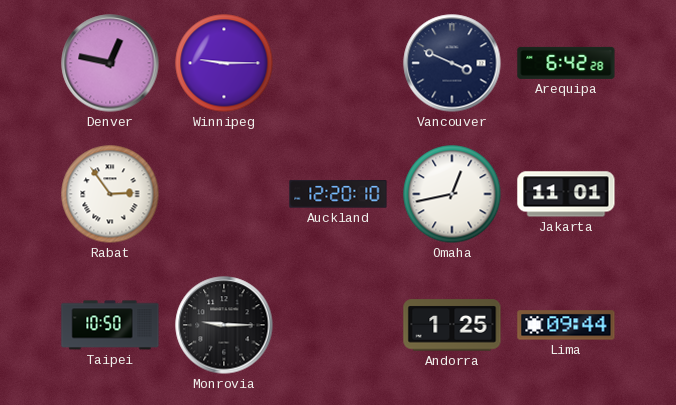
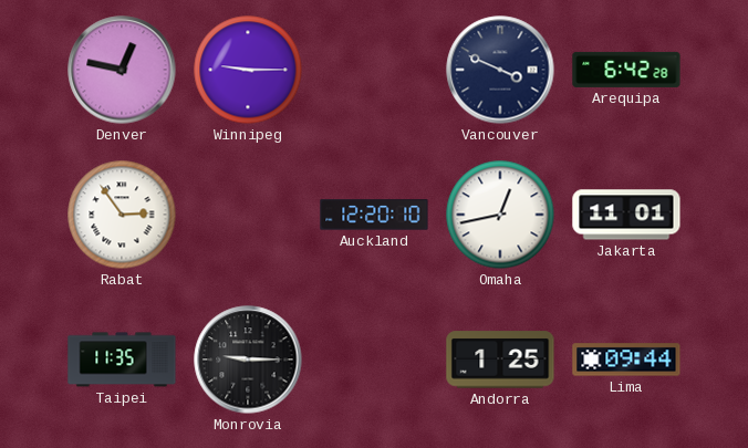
Taipei: 10:50 -> 11:35
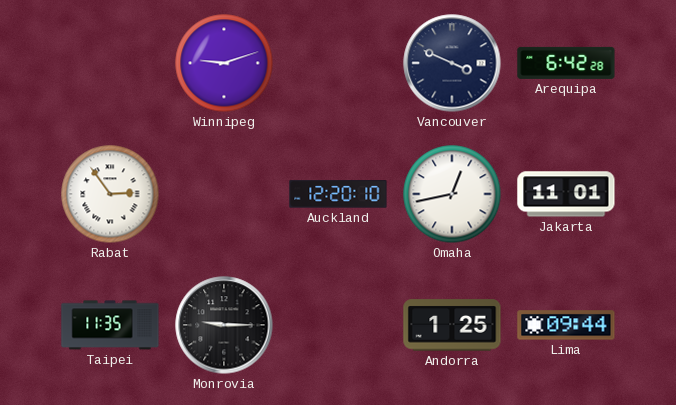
Denver: 12:47 -> none
Winnipeg: 9:15 -> 9:12
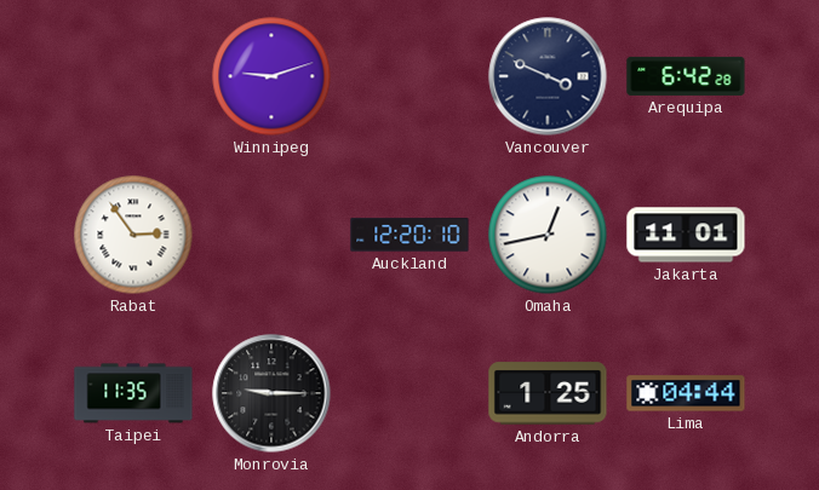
Lima: 09:44 -> 04:44
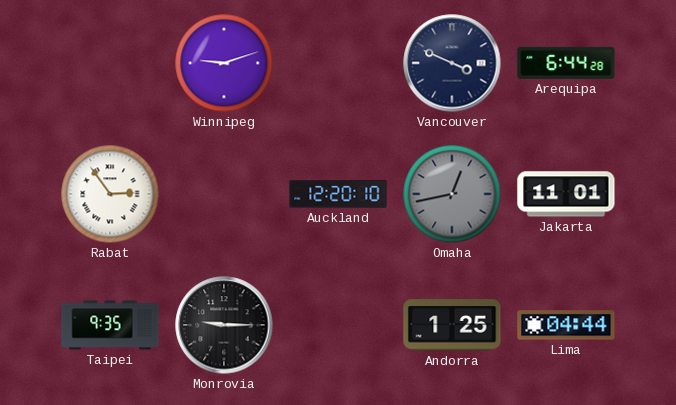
Arequipa: 6:42 -> 6:44
Omaha dial: white -> grey
Taipei: 11:35 -> 9:35
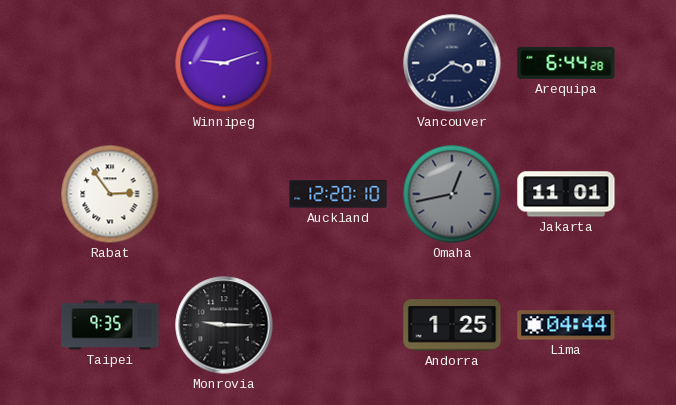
Vancouver: 3:49 -> 3:39
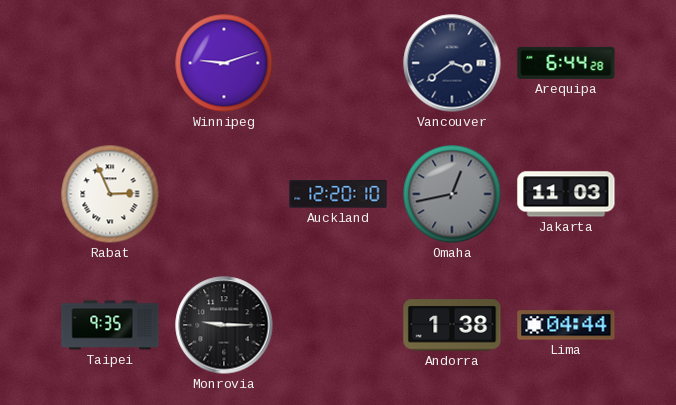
Rabat: 2:54 -> 2:56
Jakarta: 11:01 -> 11:03
Andorra: 1:25 -> 1:38
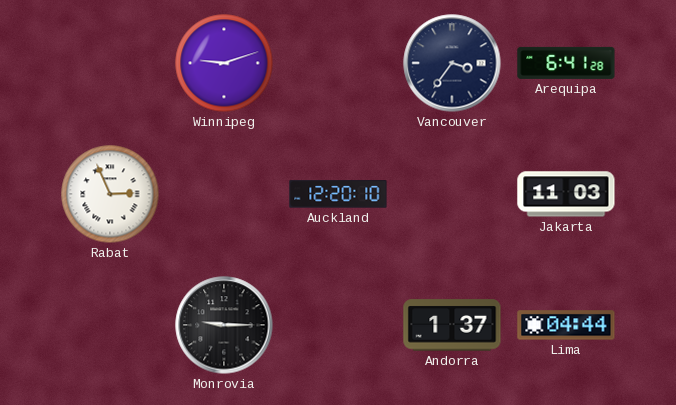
Vancouver: 3:39 -> 3:36
Arequipa: 6:44 -> 6:41
Omaha: 12:43 -> none
Taipei: 9:35 -> none
Andorra: 1:38 -> 1:37
